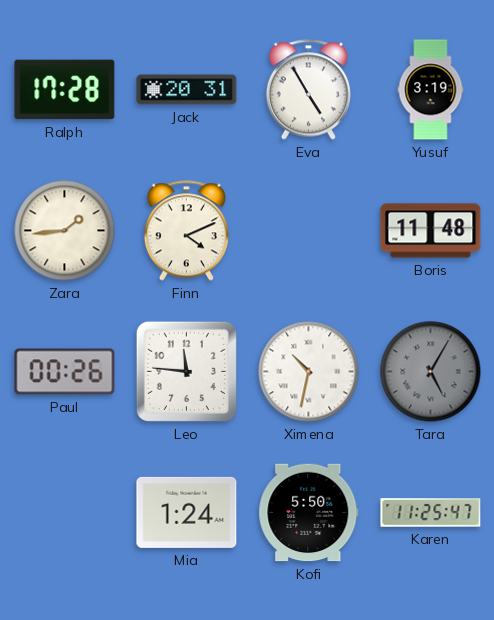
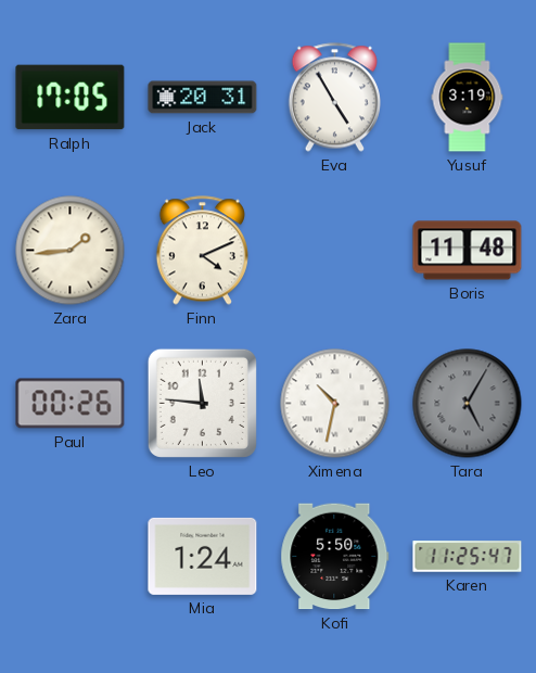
Ralph: 17:28 -> 17:05
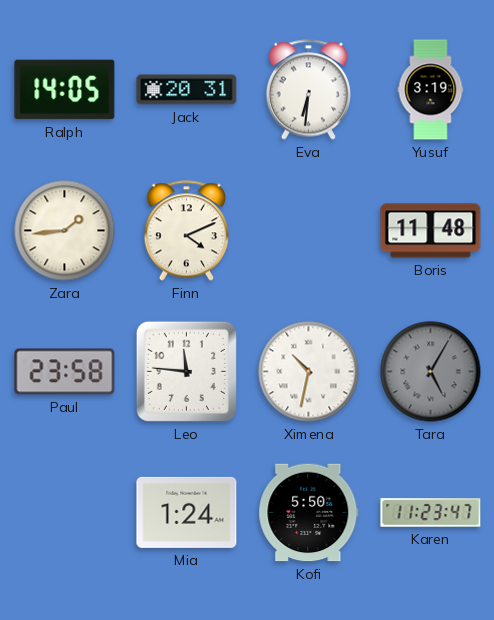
Ralph: 17:05 -> 14:05
Eva: 4:55 -> 6:31
Paul: 00:26 -> 23:58
Karen: 11:25 -> 11:23
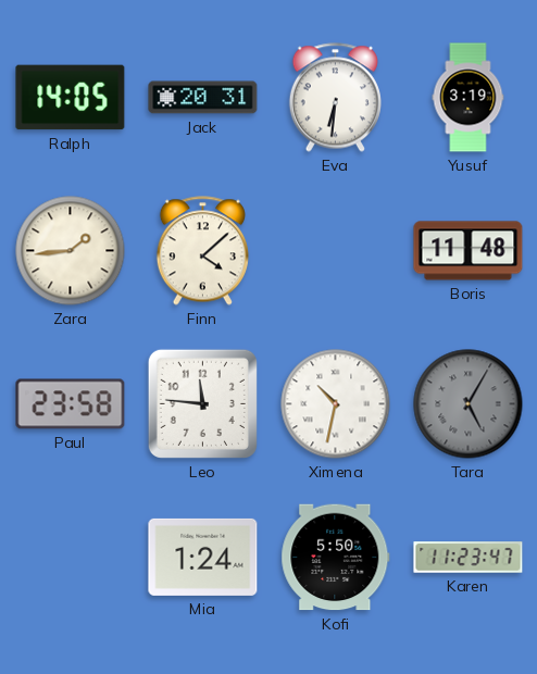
Finn: 4:11 -> 4:08
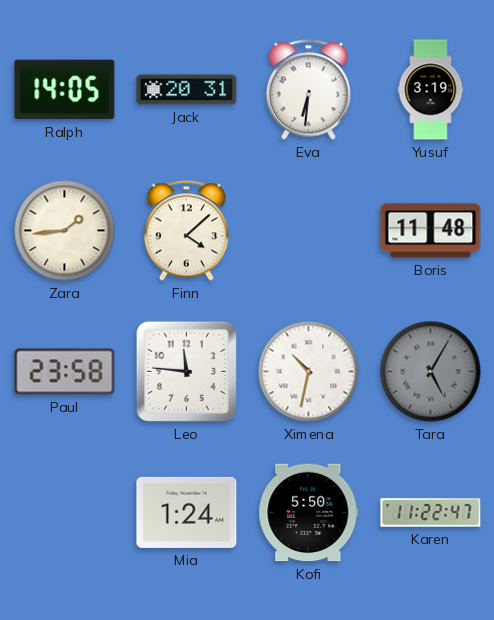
Karen: 11:23 -> 11:22
